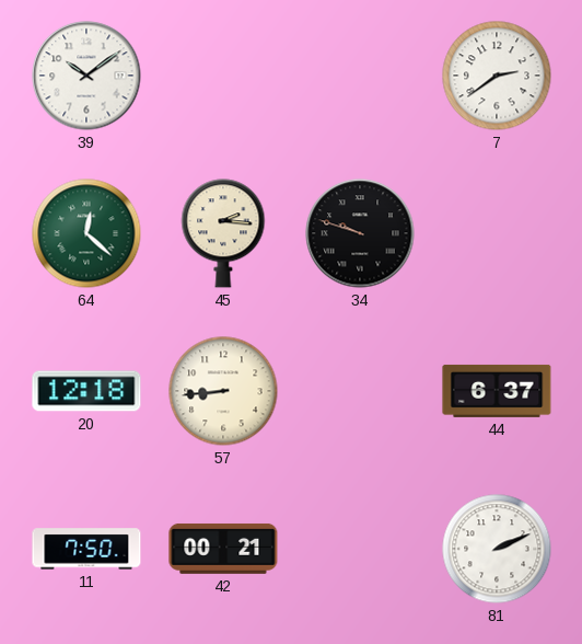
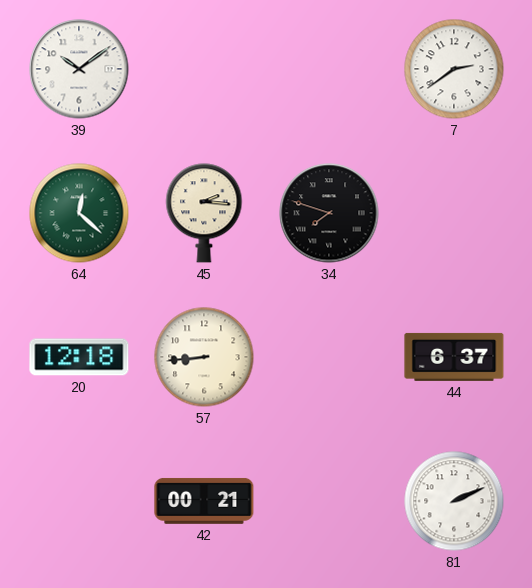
34: 9:48 -> 7:48
11: 7:50 -> none
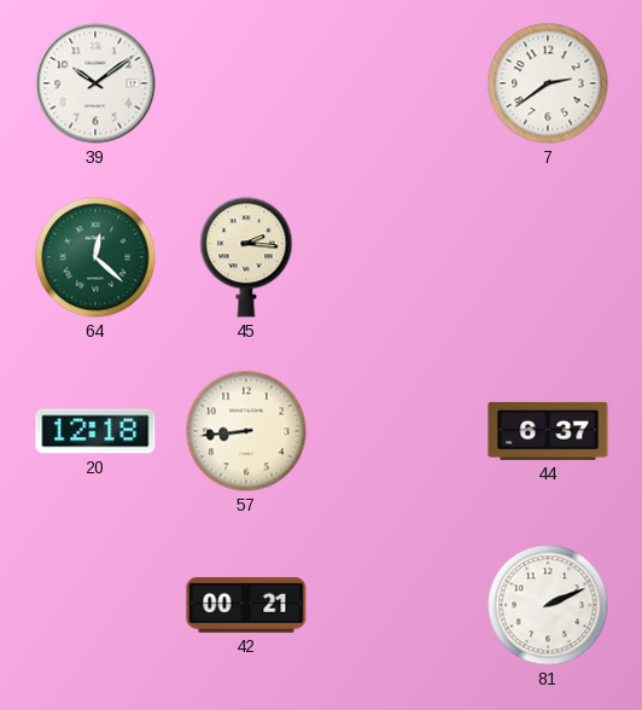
34: 7:48 -> none
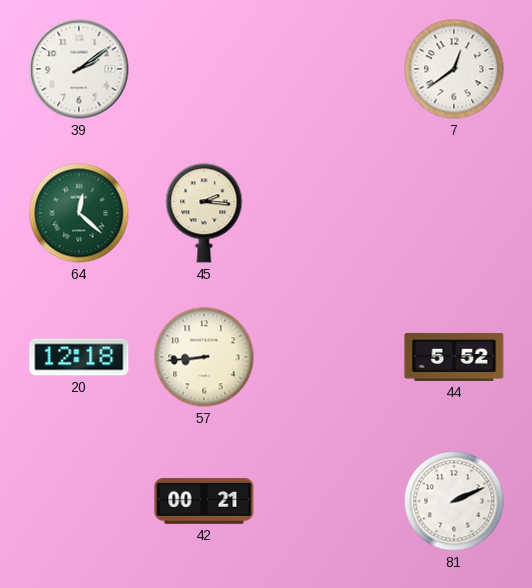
39: 10:09 -> 2:09
7: 2:39 -> 12:39
44: 6:37 -> 5:52
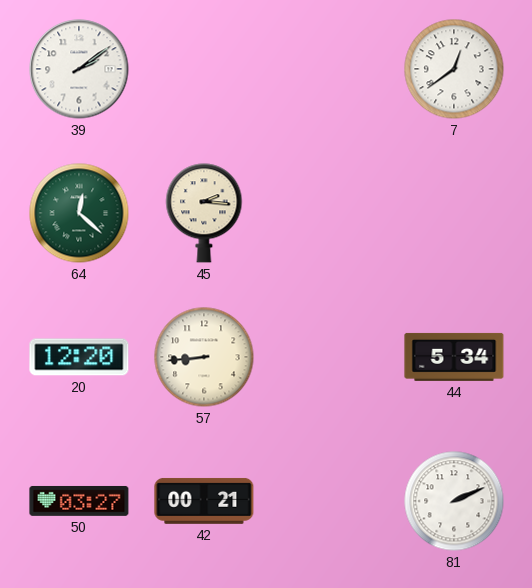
20: 12:18 -> 12:20
44: 5:52 -> 5:34
50: none -> 03:27
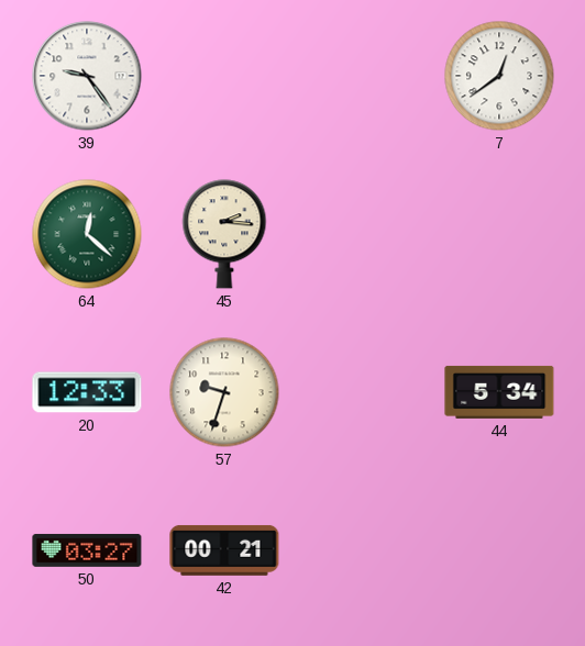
39: 2:09 -> 9:24
20: 12:20 -> 12:33
57: 8:44 -> 9:33
81: 2:11 -> none
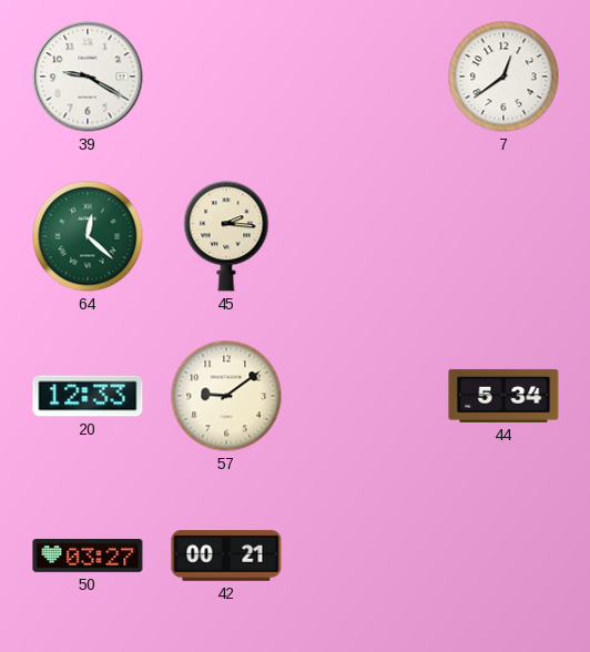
39: 9:24 -> 9:20
57: 9:33 -> 9:09
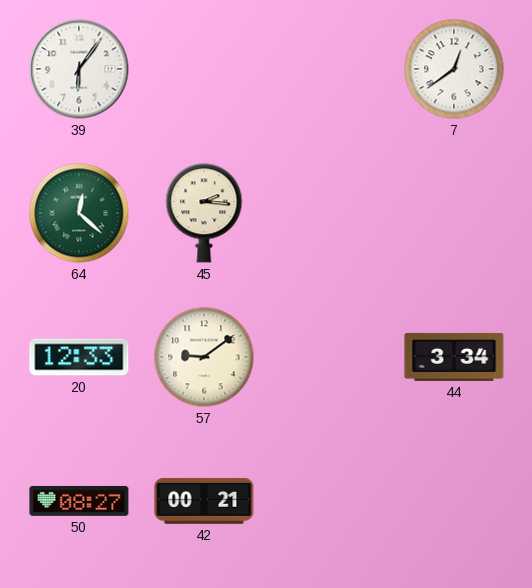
39: 9:20 -> 6:06
44: 5:34 -> 3:34
50: 03:27 -> 08:27
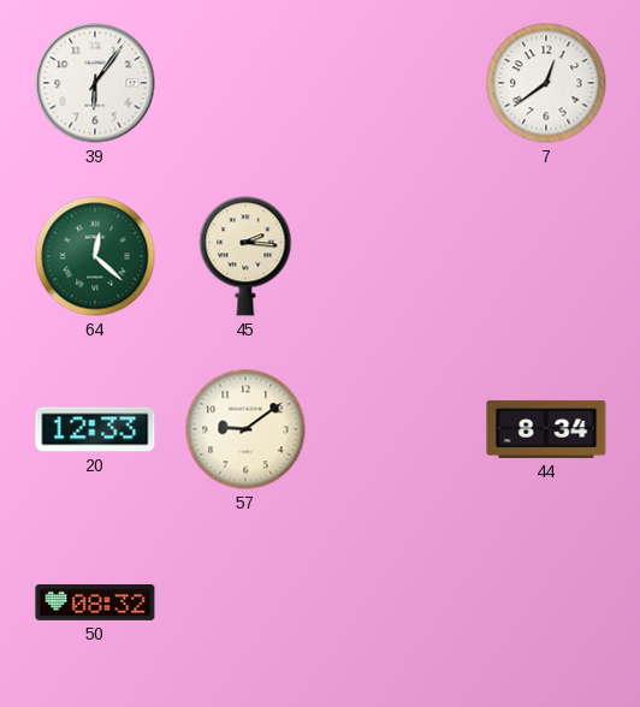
44: 3:34 -> 8:34
50: 08:27 -> 08:32
42: 00:21 -> none
